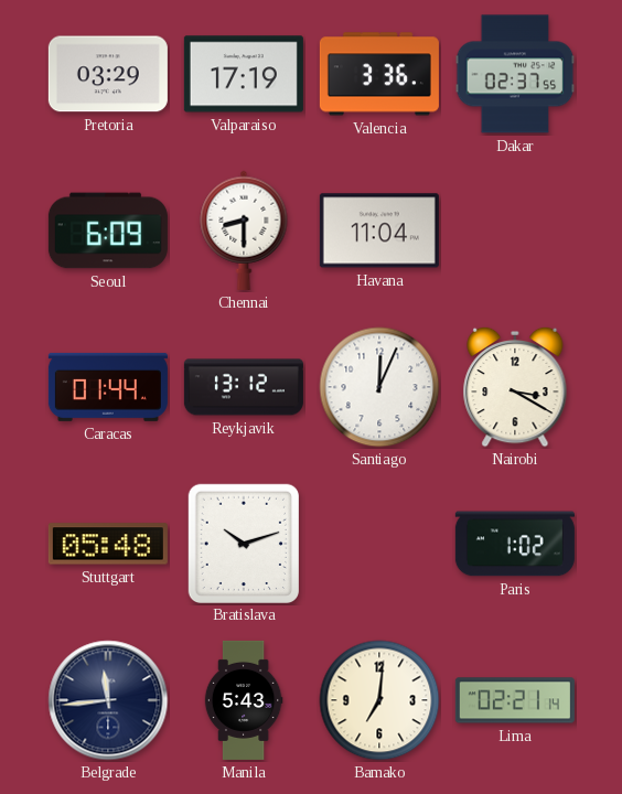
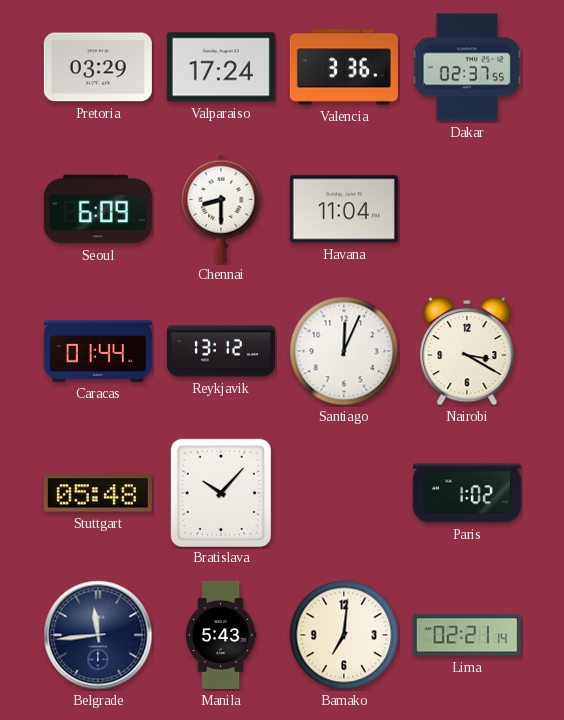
Valparaiso: 17:19 -> 17:24
Bratislava: 10:12 -> 10:07
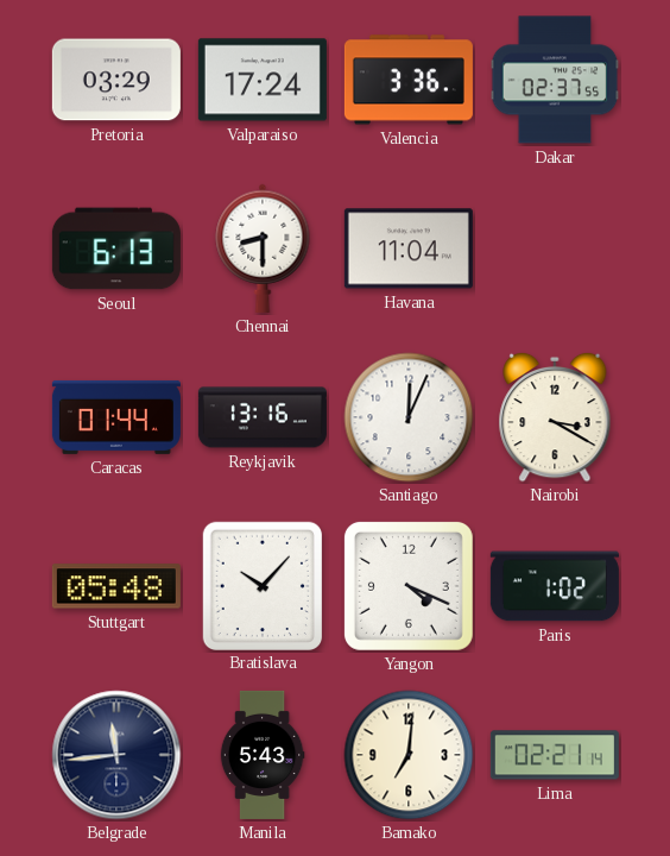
Seoul: 6:09 -> 6:13
Reykjavik: 13:12 -> 13:16
Yangon: none -> 4:19
